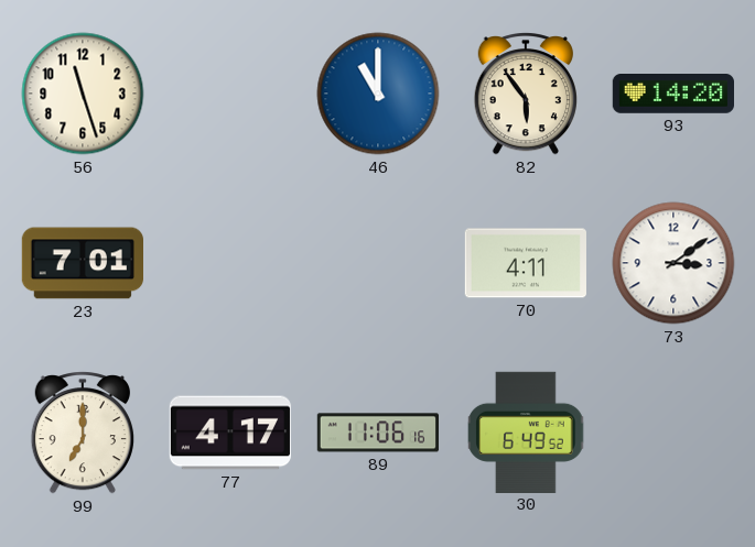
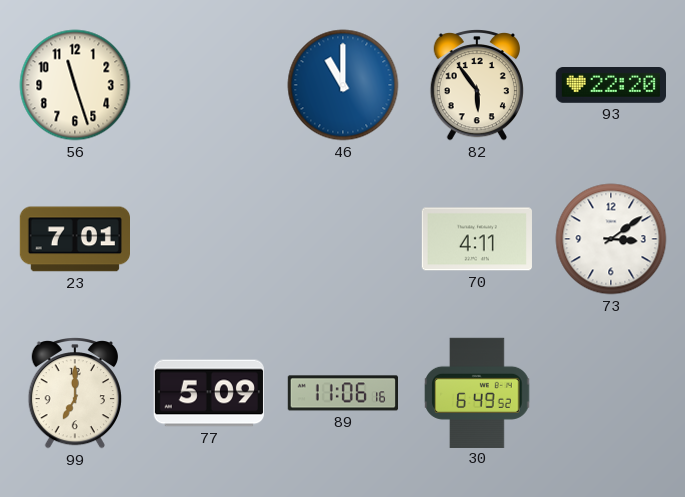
93: 14:20 -> 22:20
77: 4:17 -> 5:09
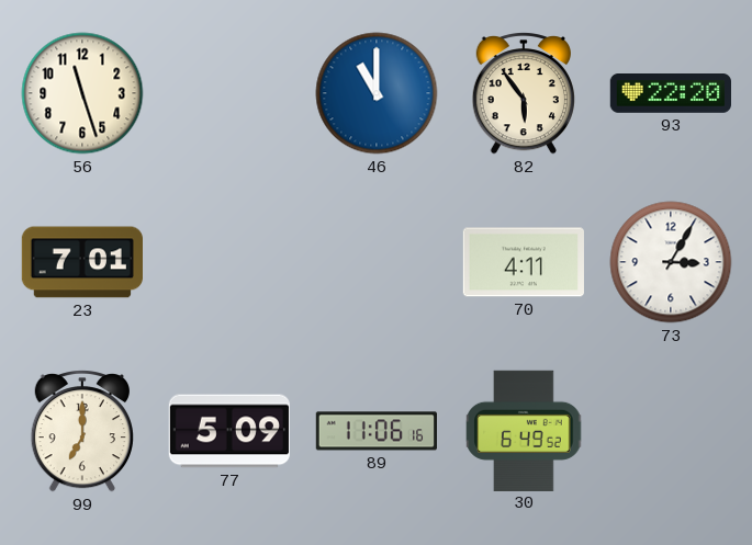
73: 3:09 -> 3:05
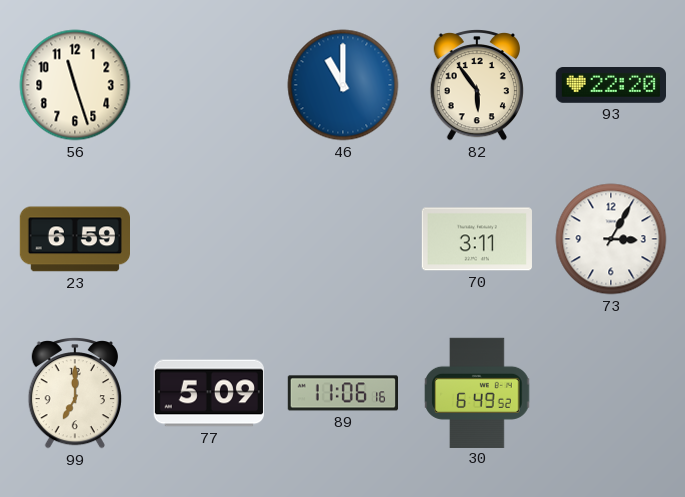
23: 7:01 -> 6:59
70: 4:11 -> 3:11
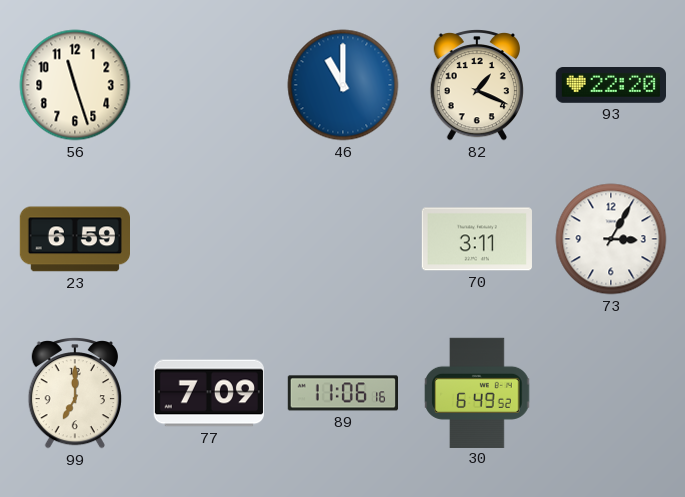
82: 5:54 -> 1:19
77: 5:09 -> 7:09
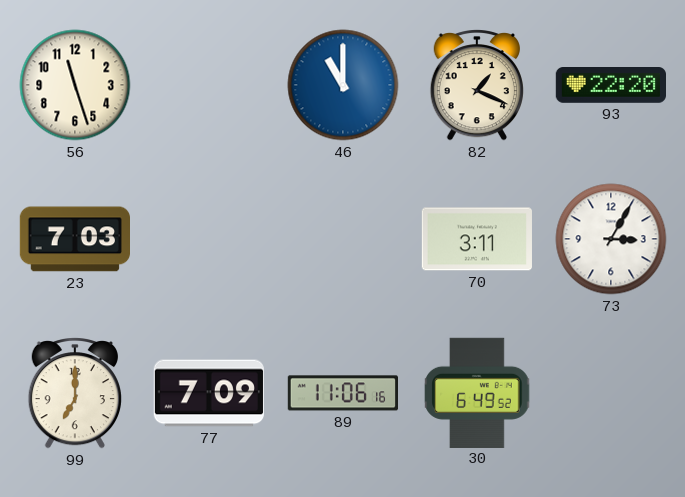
23: 6:59 -> 7:03
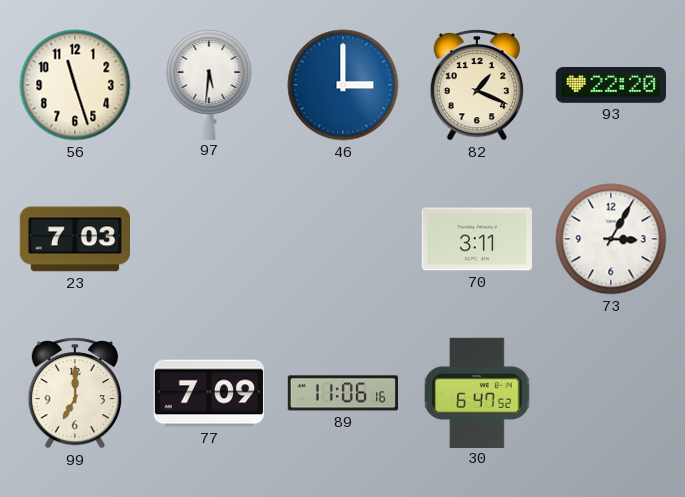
97: none -> 5:31
46: 11:00 -> 3:00
30: 6:49 -> 6:47
